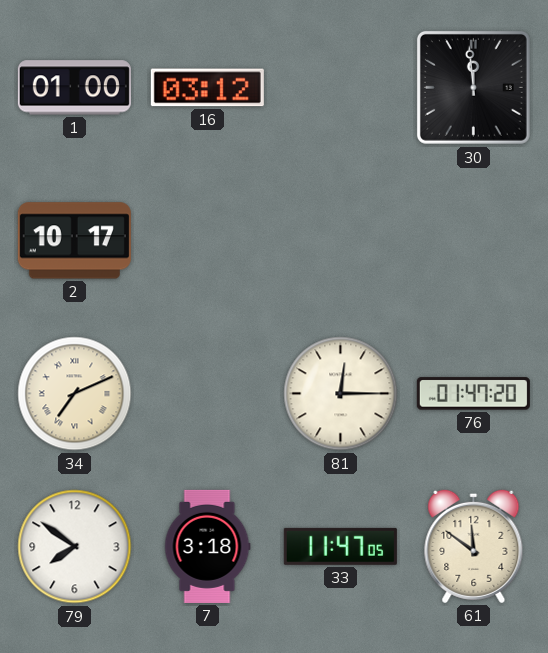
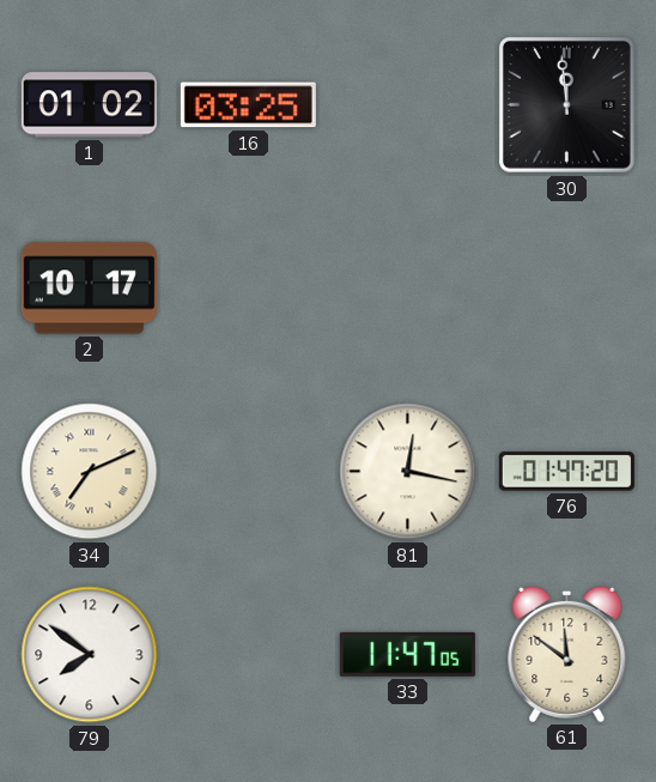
1: 01:00 -> 01:02
16: 03:12 -> 03:25
81: 12:15 -> 12:17
7: 3:18 -> none
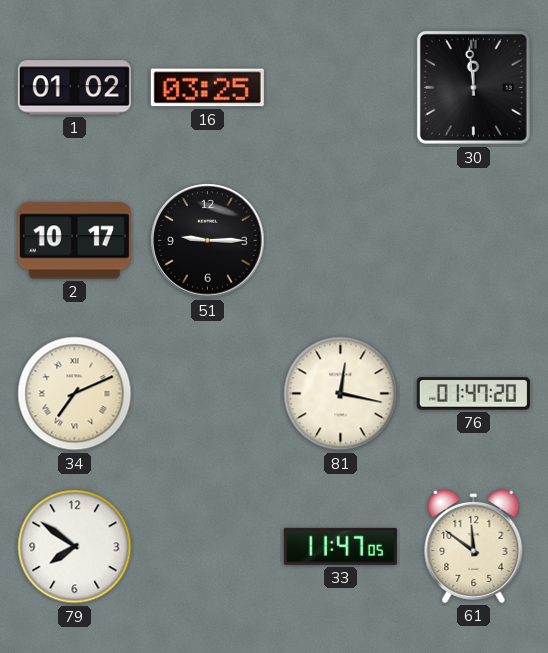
51: none -> 9:15
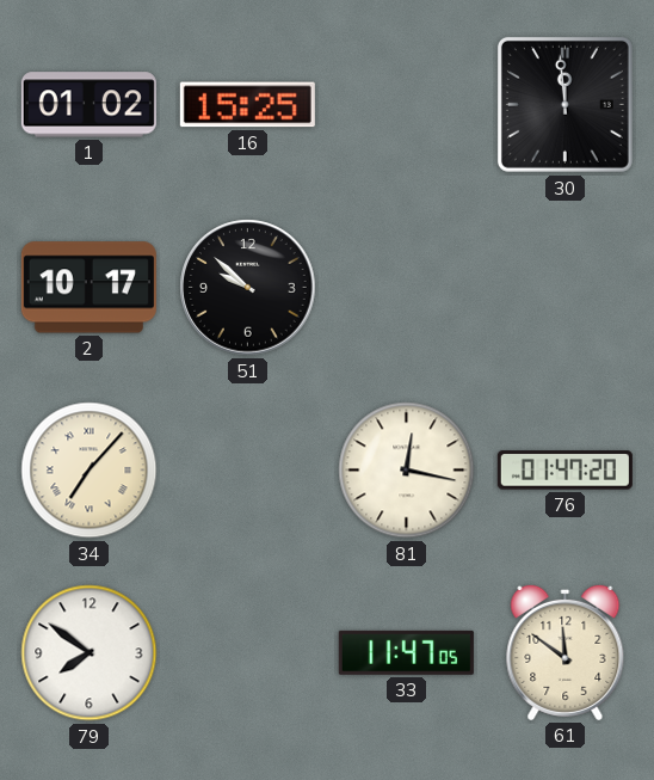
16: 03:25 -> 15:25
51: 9:15 -> 9:52
34: 7:11 -> 7:07
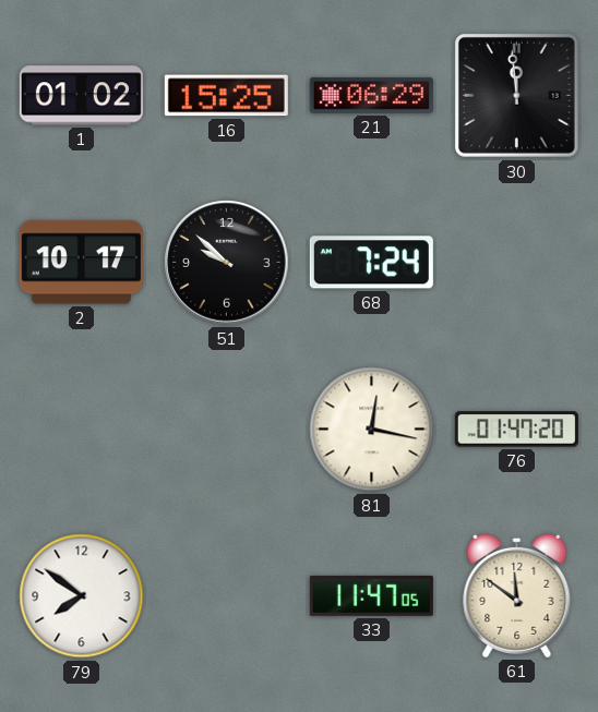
21: none -> 06:29
68: none -> 7:24
34: 7:07 -> none
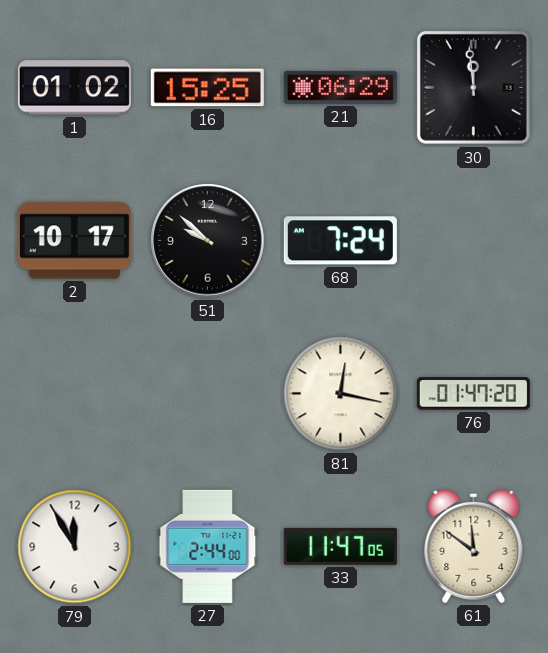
79: 7:51 -> 11:55
27: none -> 2:44
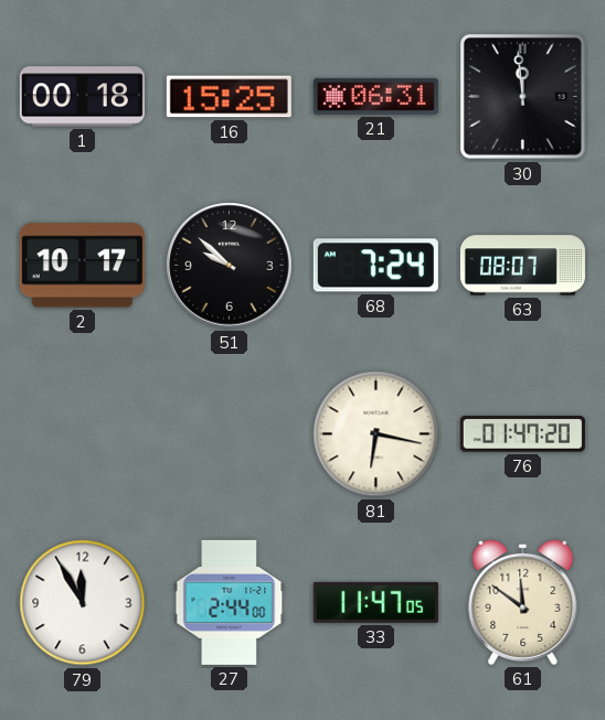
1: 01:02 -> 00:18
21: 06:29 -> 06:31
63: none -> 08:07
81: 12:17 -> 6:17
